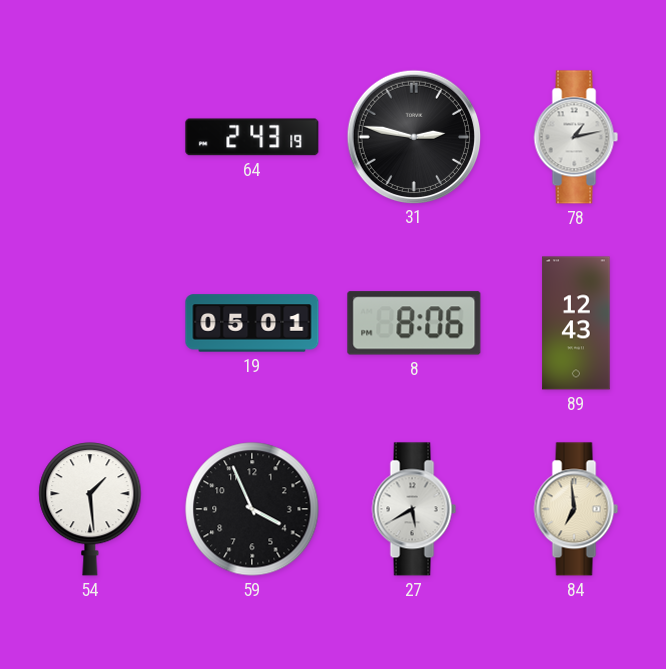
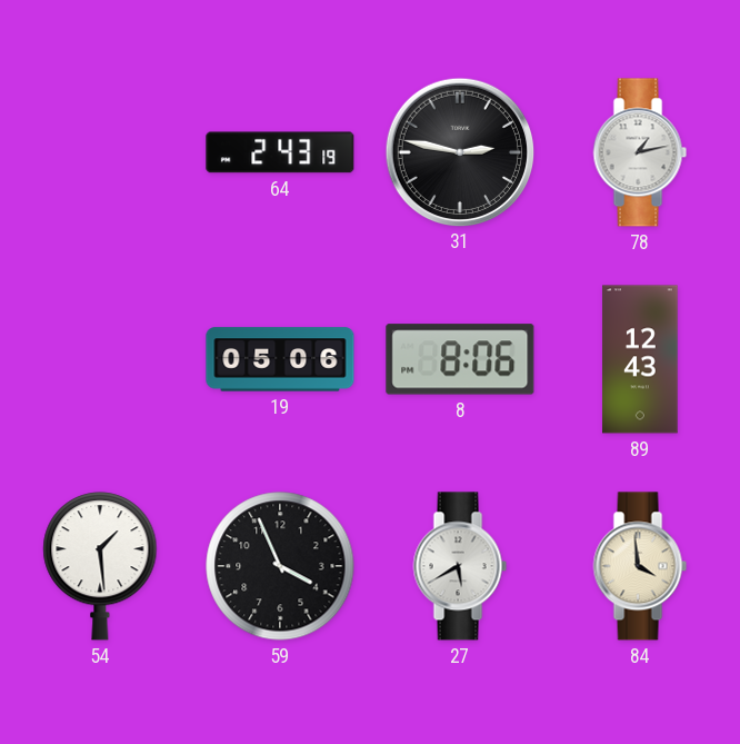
19: 05:01 -> 05:06
84: 6:59 -> 3:59
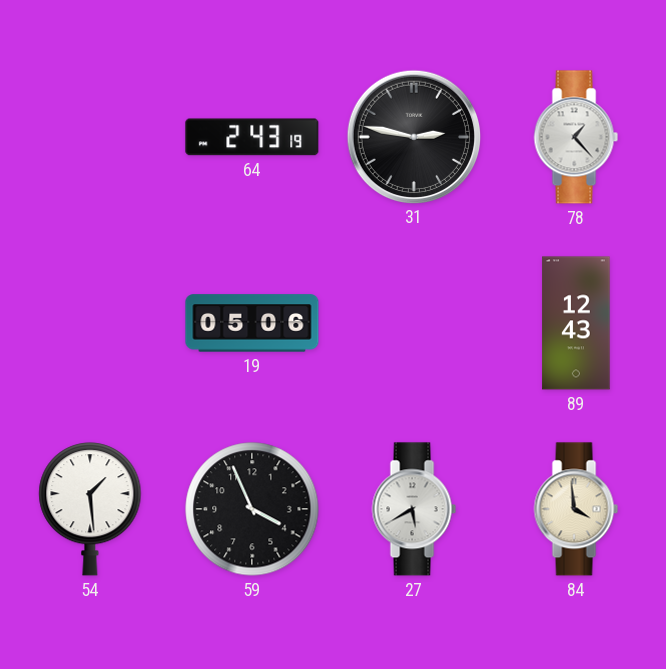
78: 1:13 -> 1:23
8: 8:06 -> none
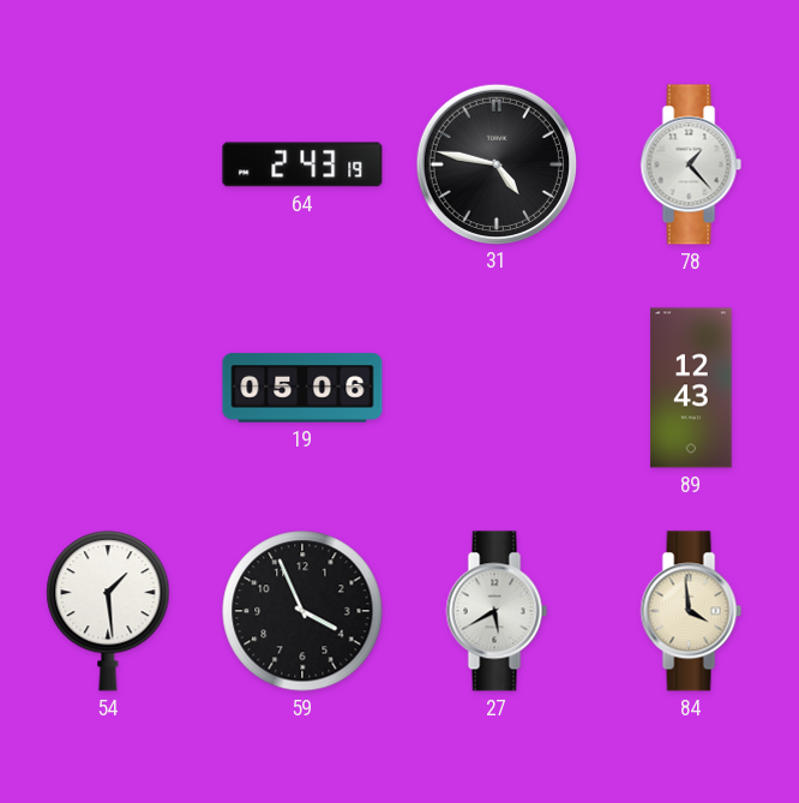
31: 2:47 -> 4:47
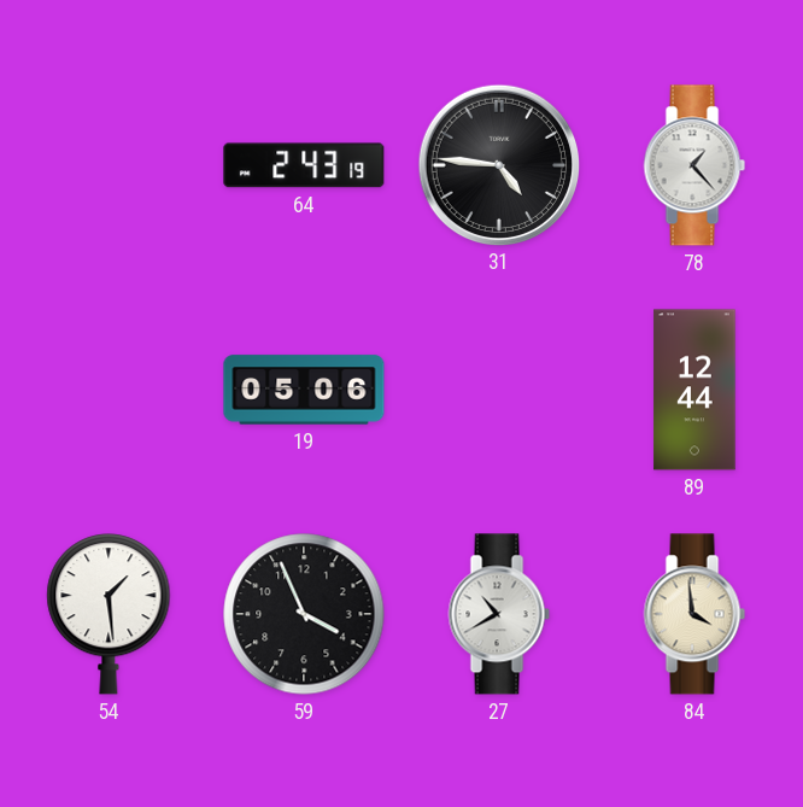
31: 4:47 -> 4:46
89: 12:43 -> 12:44
27: 5:40 -> 10:40
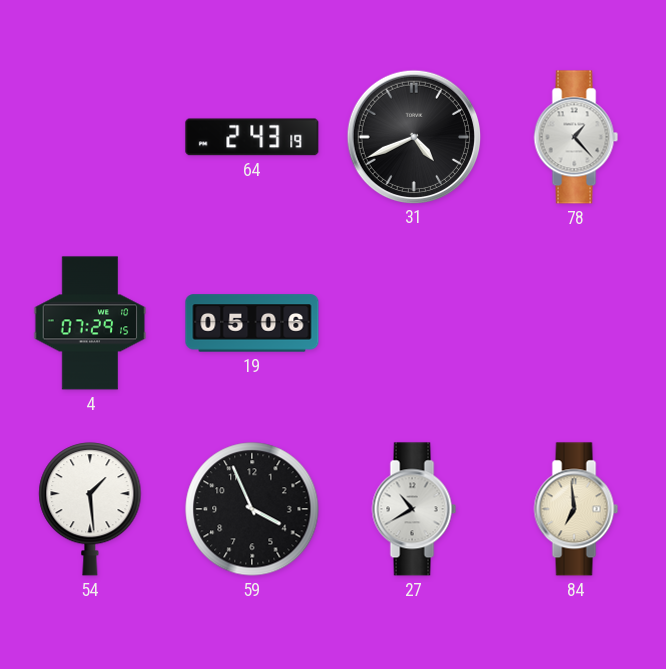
31: 4:46 -> 4:41
4: none -> 07:29
89: 12:44 -> none
84: 3:59 -> 6:59
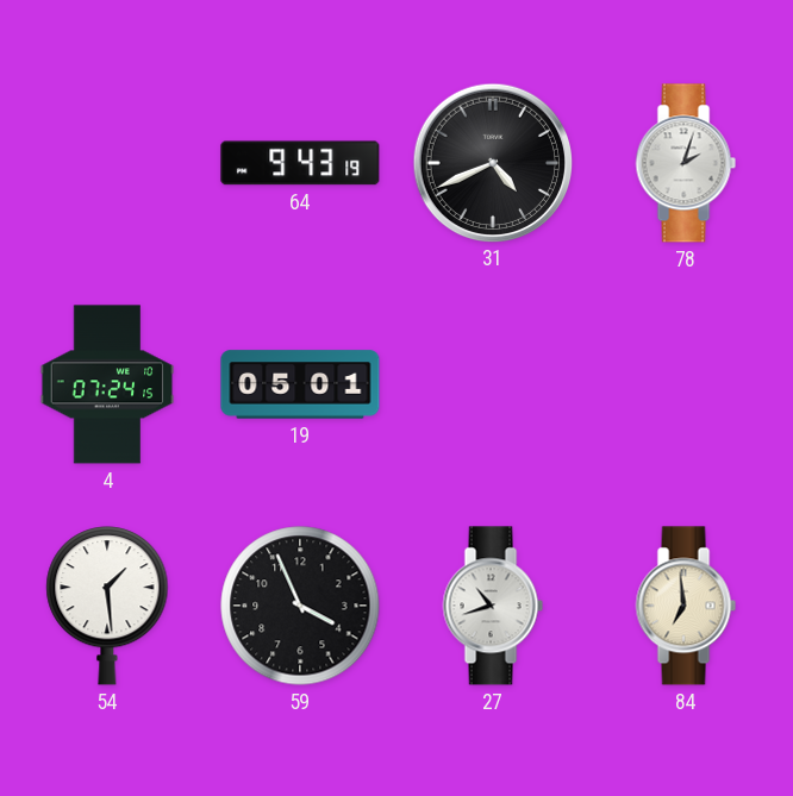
64: 2:43 -> 9:43
78: 1:23 -> 2:03
4: 07:29 -> 07:24
19: 05:06 -> 05:01
27: 10:40 -> 10:42
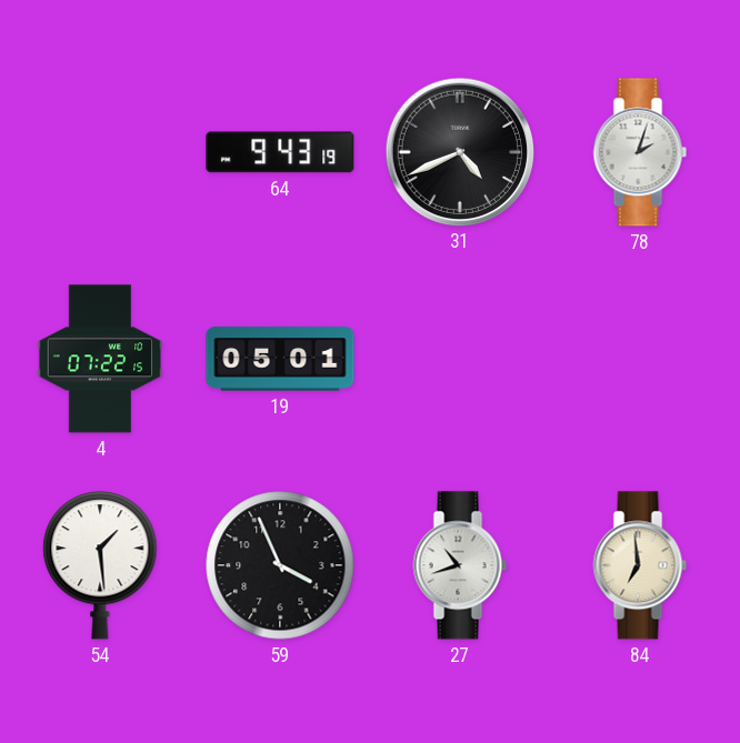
4: 07:24 -> 07:22
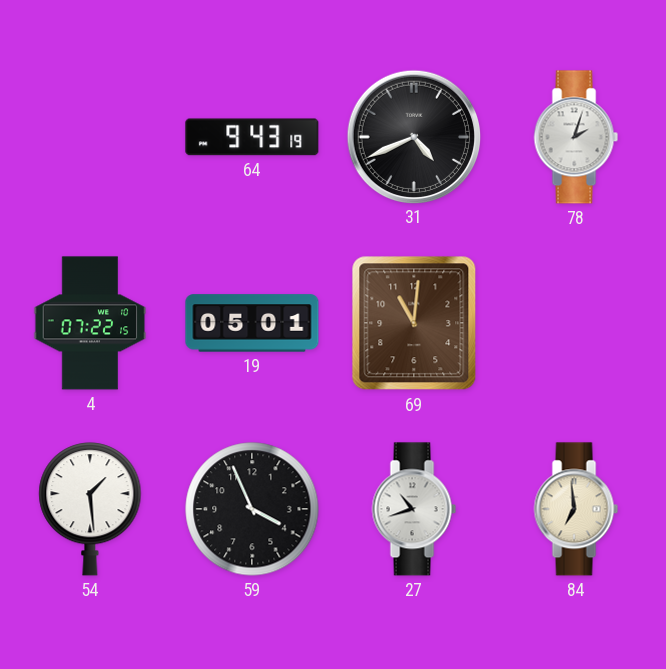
69: none -> 11:01
